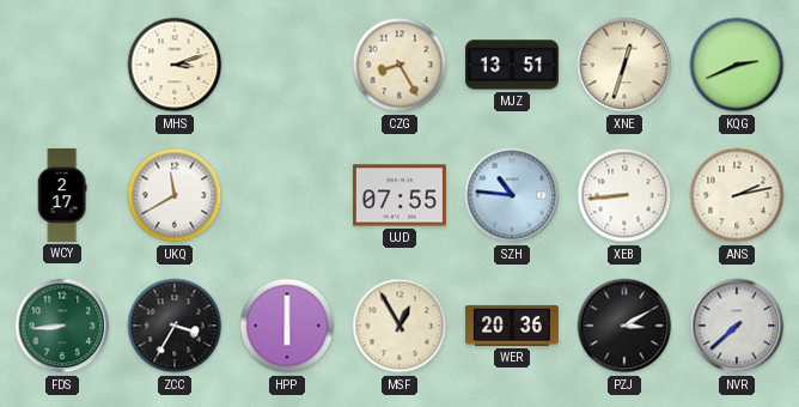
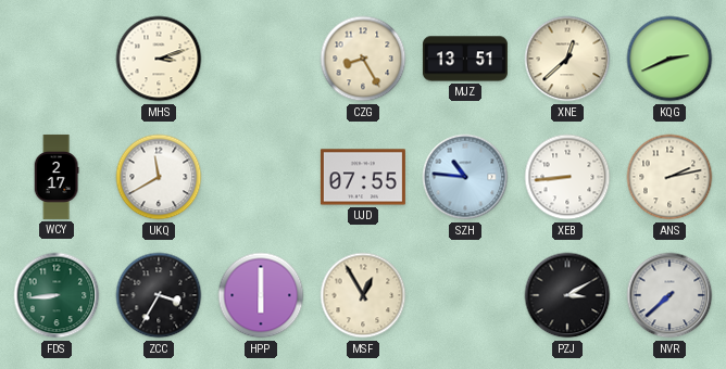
XNE: 12:33 -> 12:38
WER: 20:36 -> none
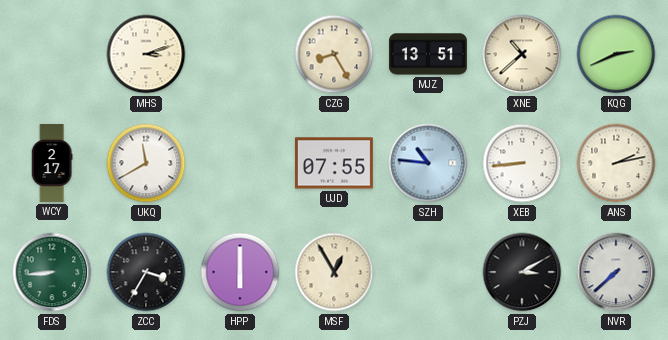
XNE: 12:38 -> 10:38
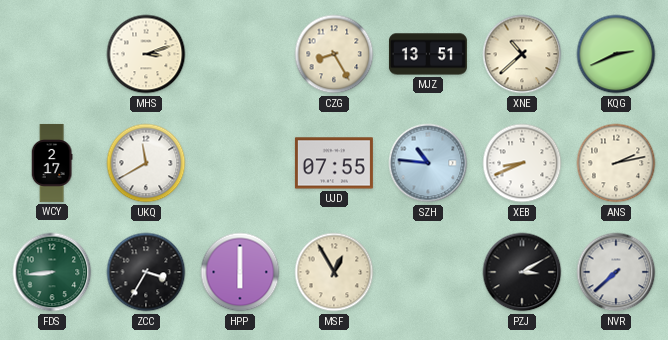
XEB: 8:44 -> 8:41
